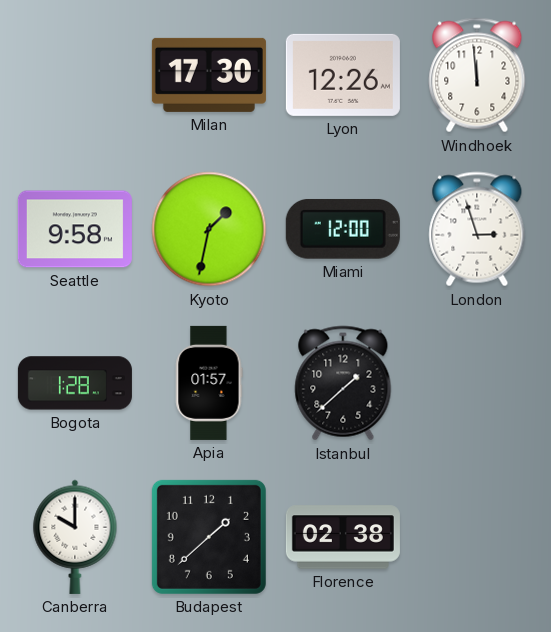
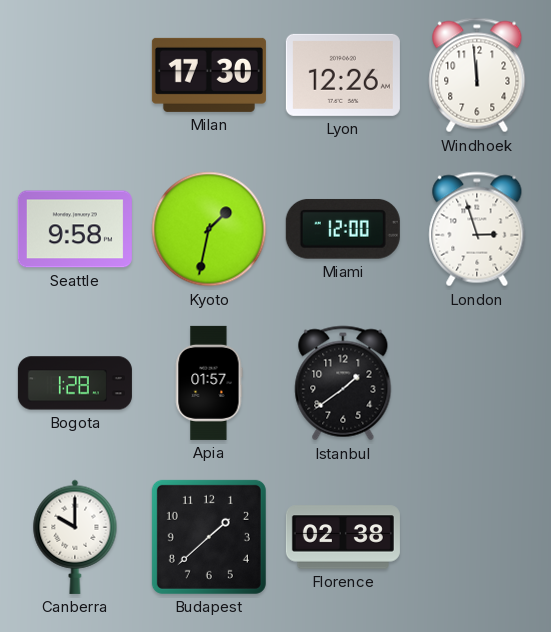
Istanbul: 1:38 -> 1:39
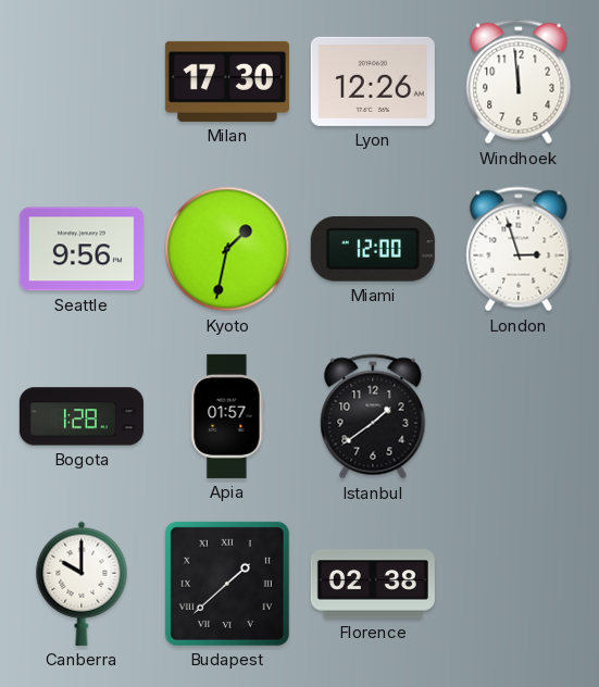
Seattle: 9:58 -> 9:56
Budapest numerals: Arabic -> Roman
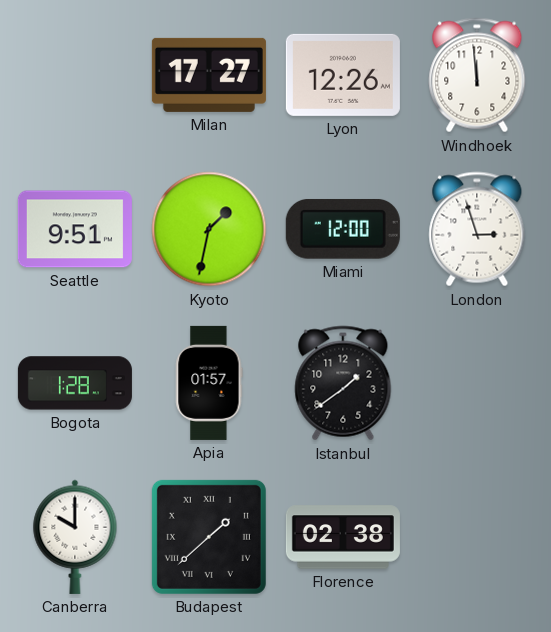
Milan: 17:30 -> 17:27
Seattle: 9:56 -> 9:51
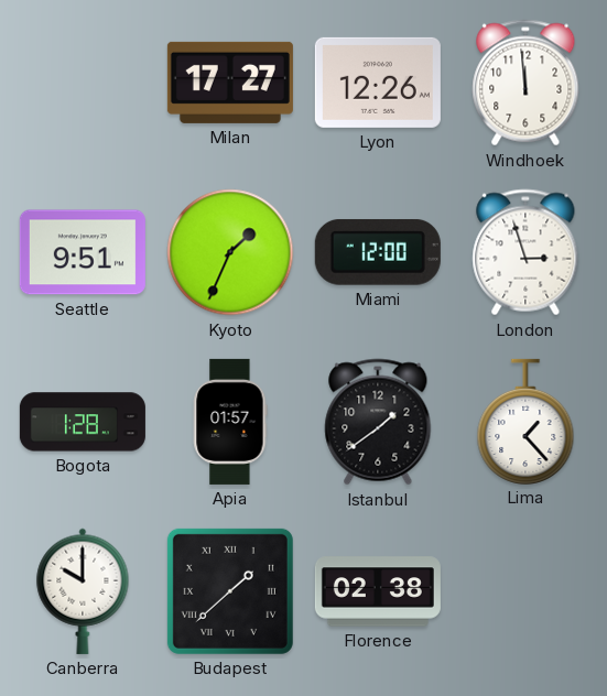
Kyoto: 1:32 -> 1:34
Lima: none -> 1:23
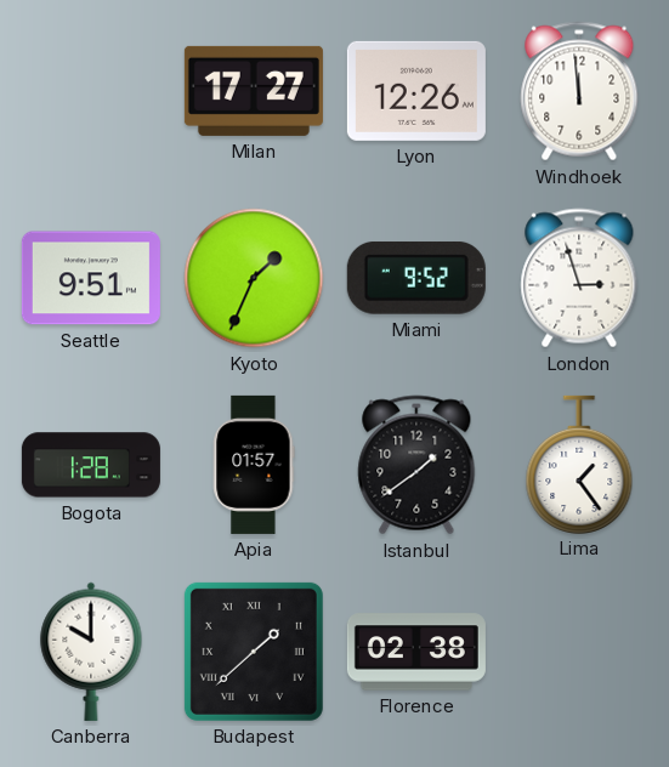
Miami: 12:00 -> 9:52
Lima: 1:23 -> 1:24
